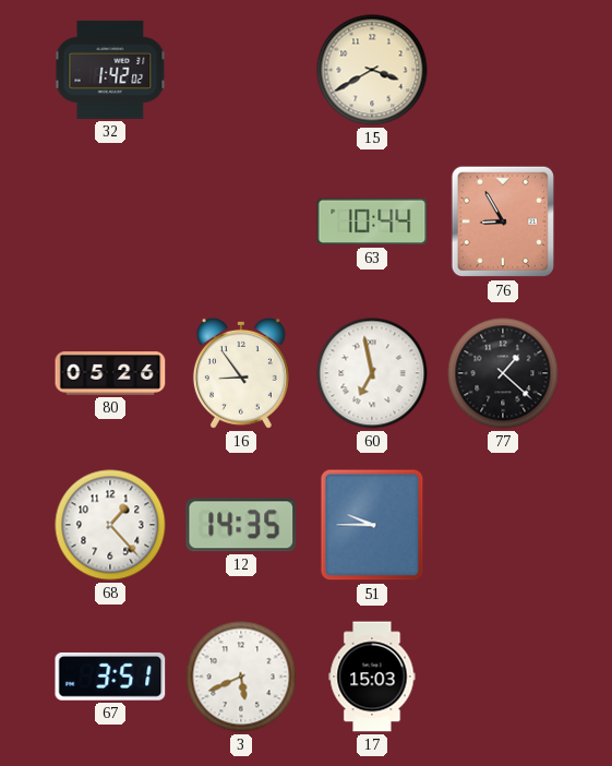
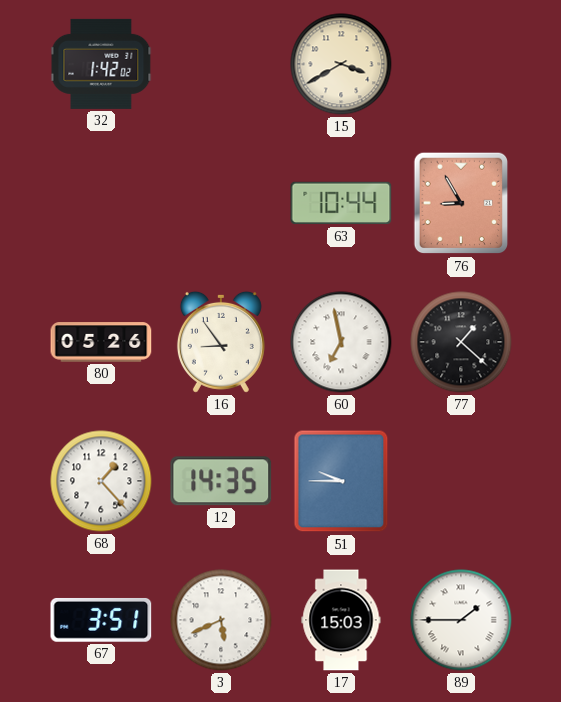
89: none -> 1:45
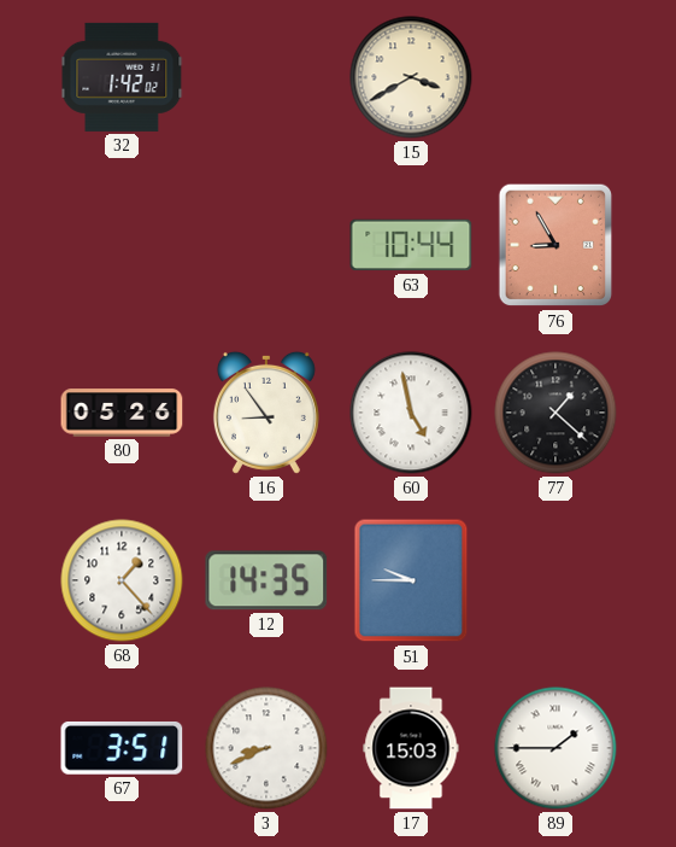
60: 6:58 -> 4:58
3: 5:41 -> 8:41
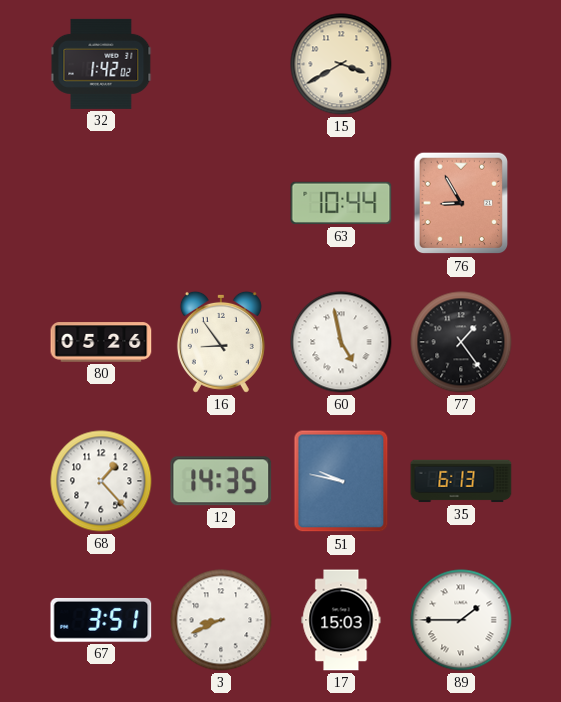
77: 1:22 -> 1:24
51: 9:45 -> 9:47
35: none -> 6:13
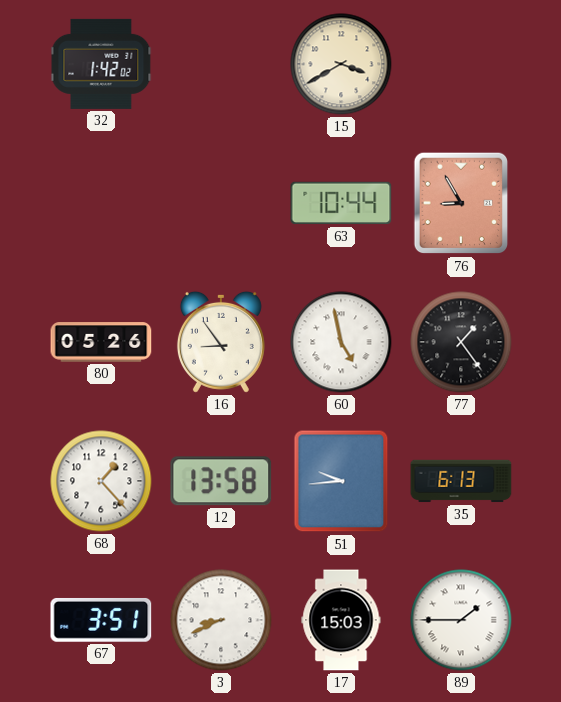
12: 14:35 -> 13:58
51: 9:47 -> 9:44
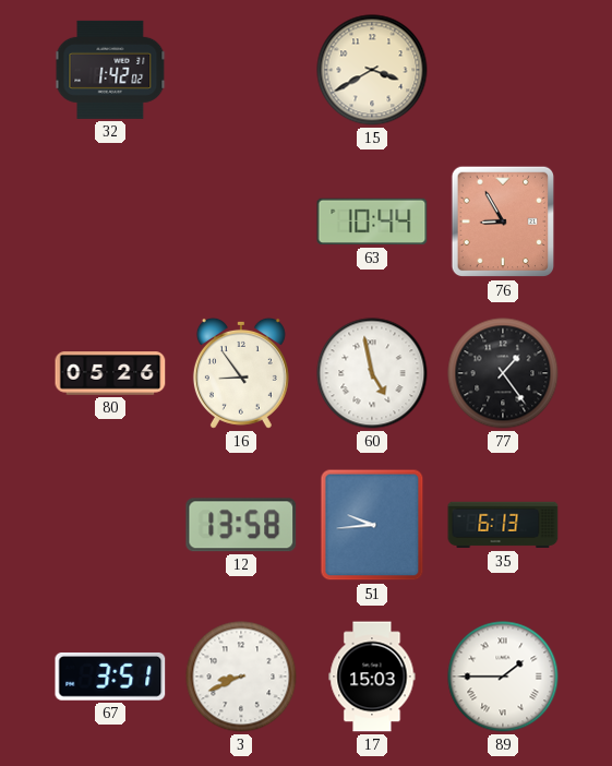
68: 1:23 -> none
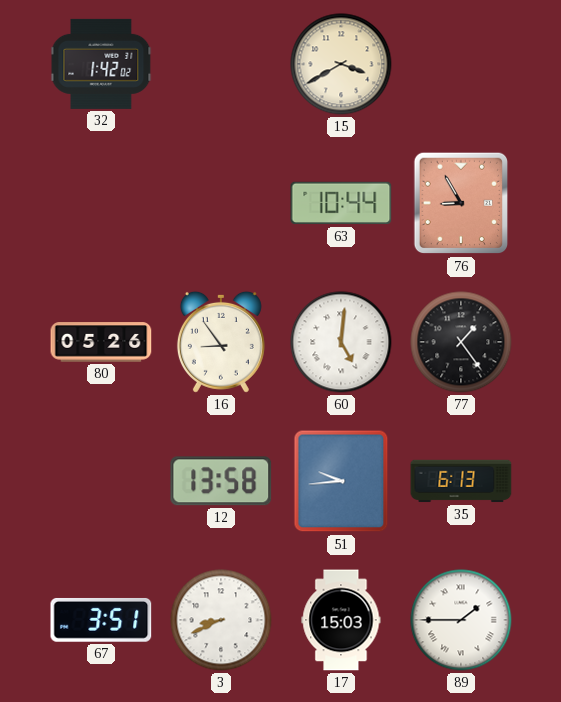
60: 4:58 -> 5:01
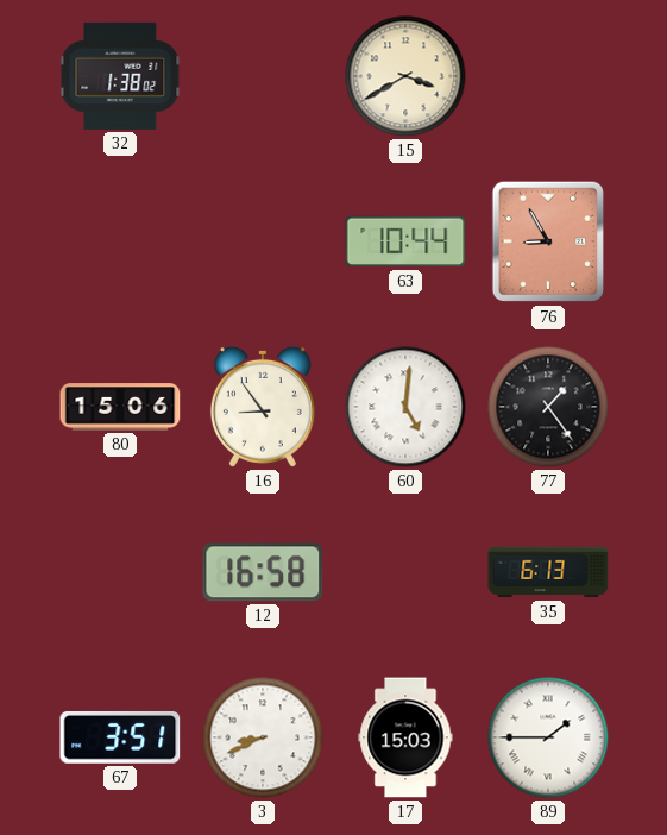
32: 1:42 -> 1:38
80: 05:26 -> 15:06
12: 13:58 -> 16:58
51: 9:44 -> none
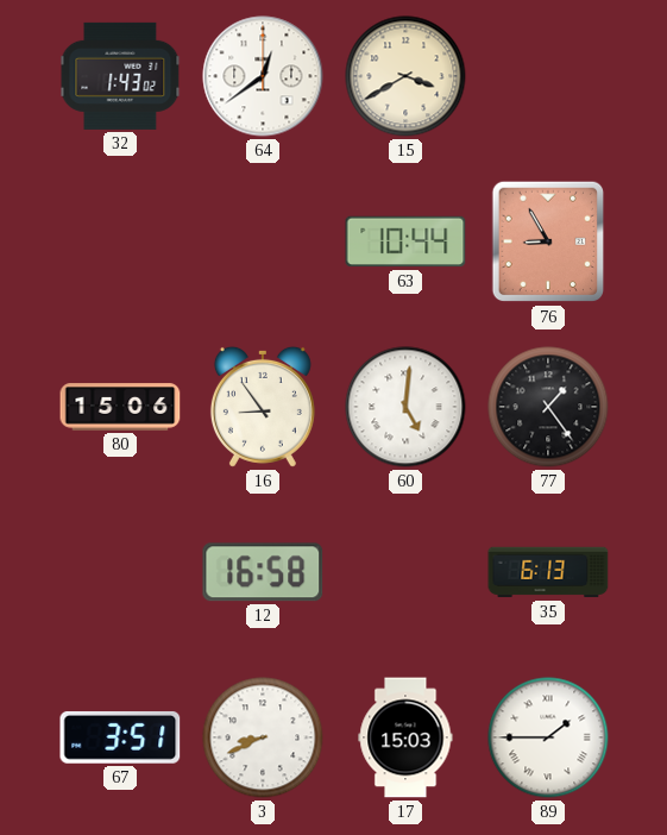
32: 1:38 -> 1:43
64: none -> 12:39
